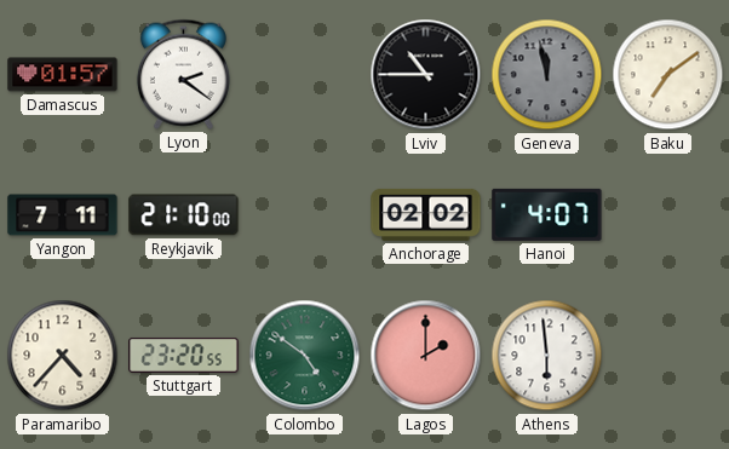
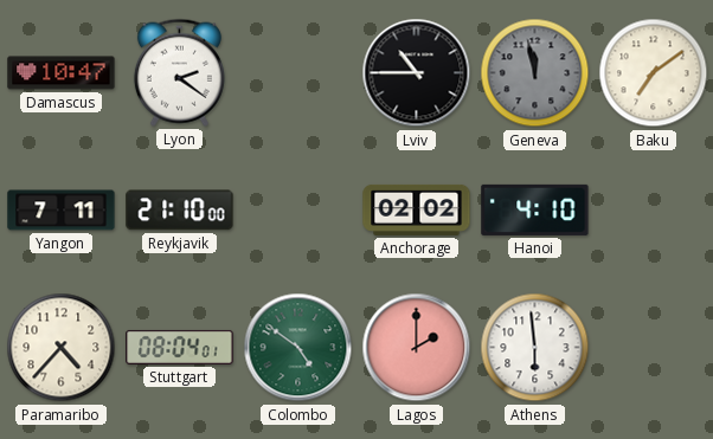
Damascus: 01:57 -> 10:47
Hanoi: 4:07 -> 4:10
Stuttgart: 23:20 -> 08:04
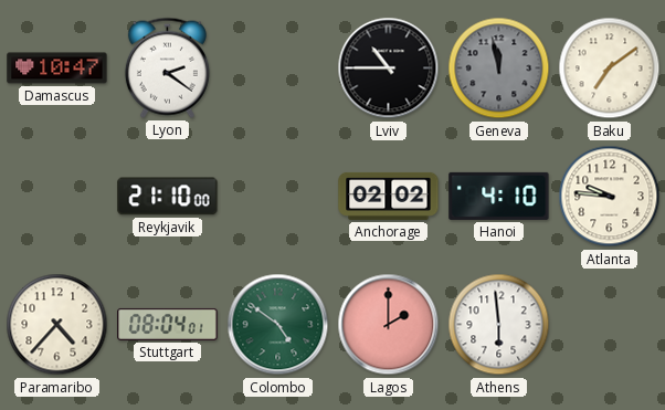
Yangon: 7:11 -> none
Atlanta: none -> 9:46
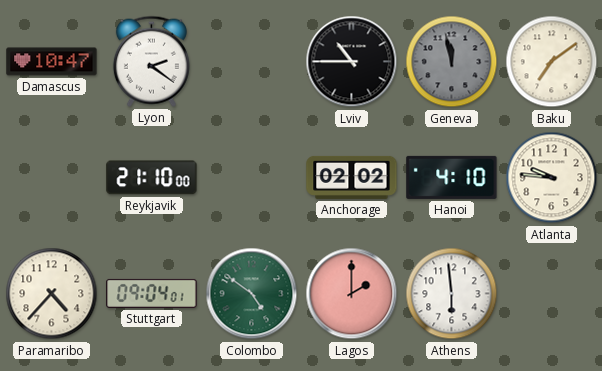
Stuttgart: 08:04 -> 09:04
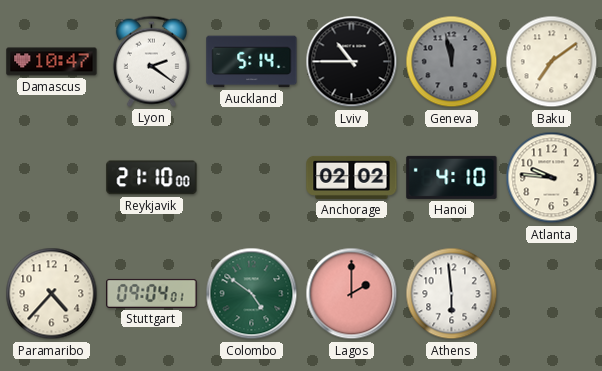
Auckland: none -> 5:14
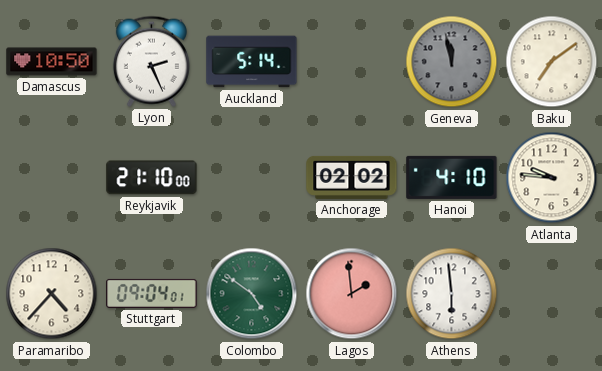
Damascus: 10:47 -> 10:50
Lyon: 2:21 -> 2:26
Lviv: 10:45 -> none
Lagos: 2:00 -> 1:59
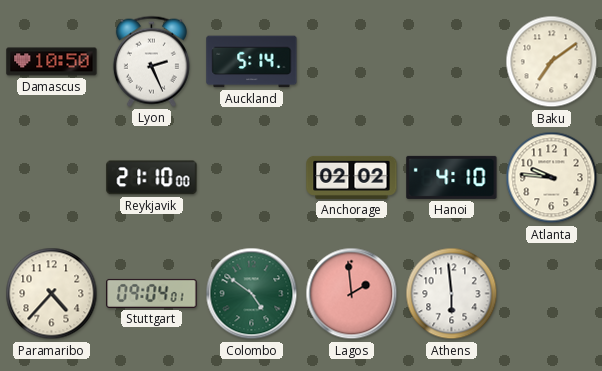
Geneva: 11:58 -> none
